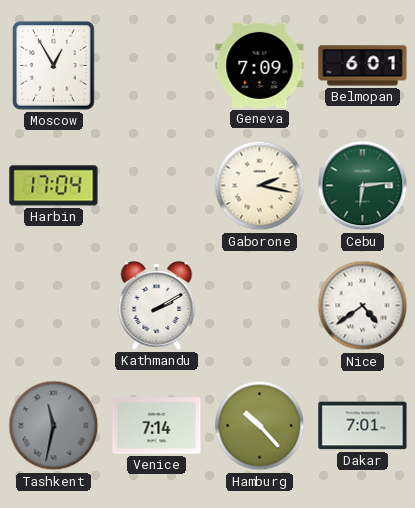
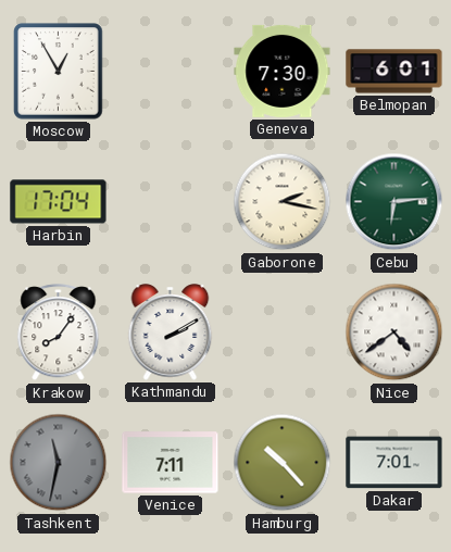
Geneva: 7:09 -> 7:30
Krakow: none -> 8:06
Venice: 7:14 -> 7:11
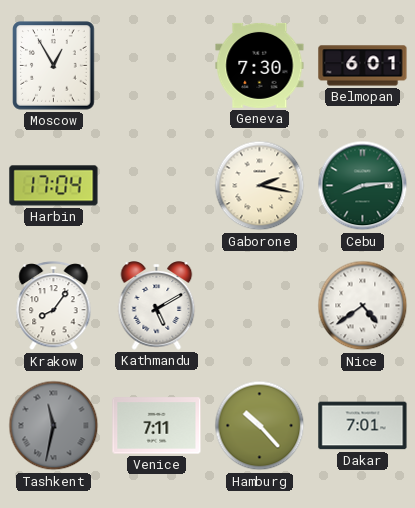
Cebu: 6:14 -> 8:14
Kathmandu: 2:10 -> 5:10
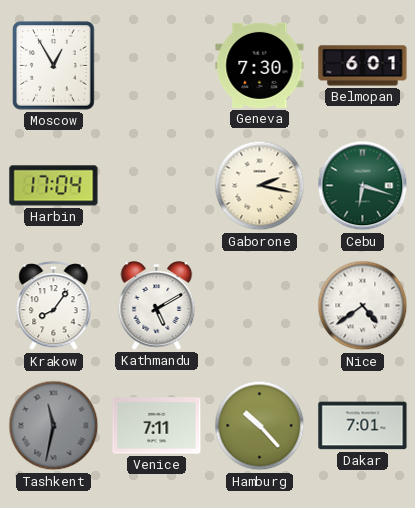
Cebu: 8:14 -> 6:18
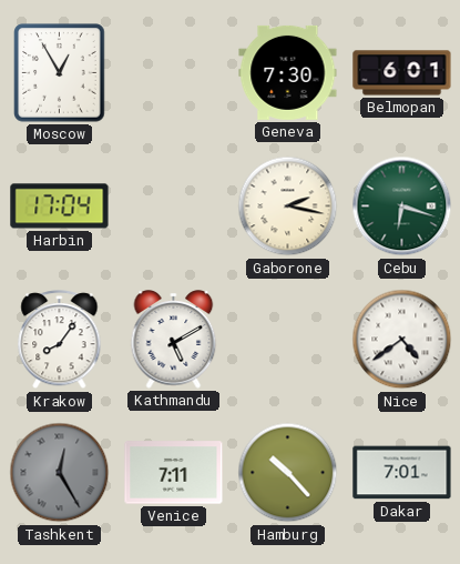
Tashkent: 11:32 -> 12:25
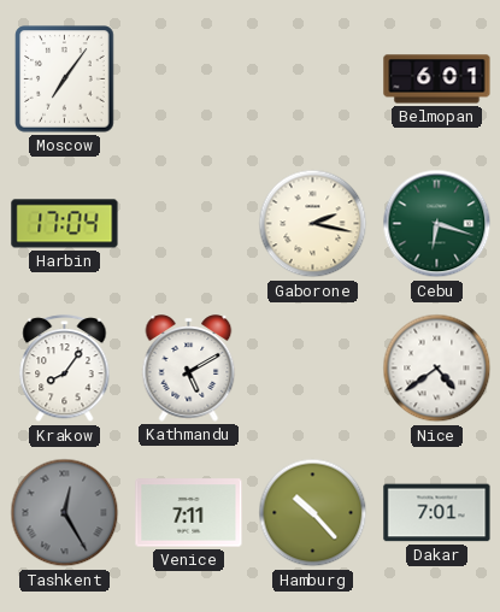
Moscow: 12:55 -> 7:06
Geneva: 7:30 -> none
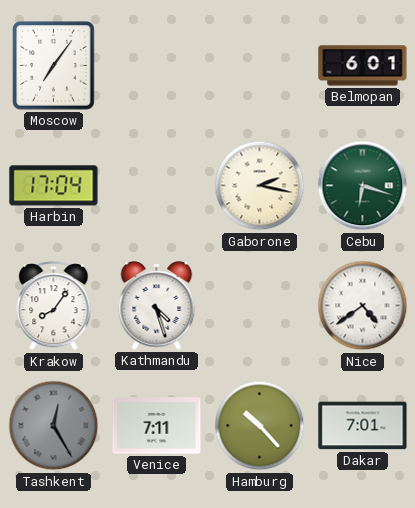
Kathmandu: 5:10 -> 4:27
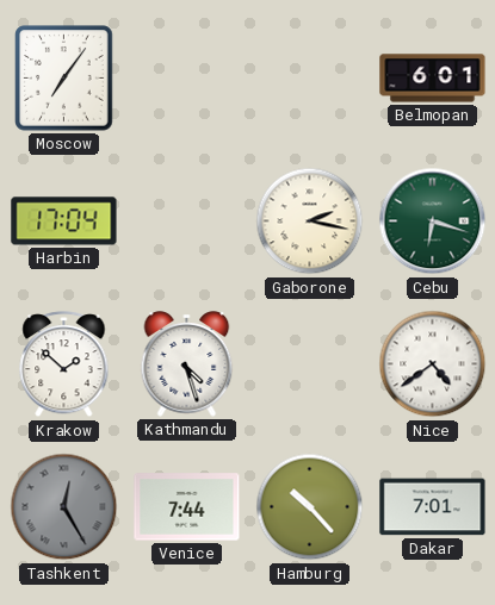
Krakow: 8:06 -> 1:52
Venice: 7:11 -> 7:44
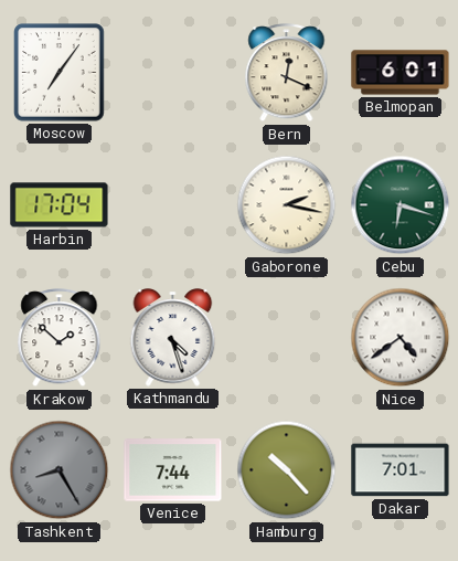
Bern: none -> 12:19
Tashkent: 12:25 -> 8:25
